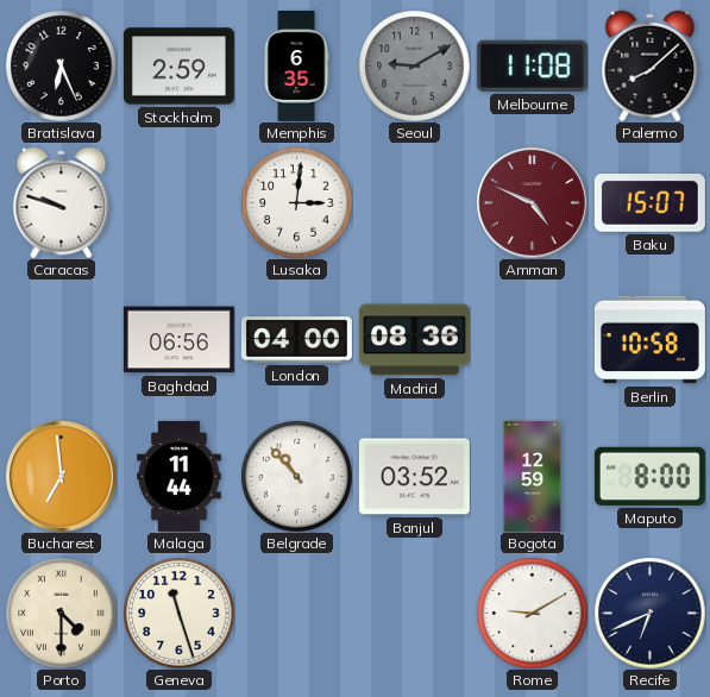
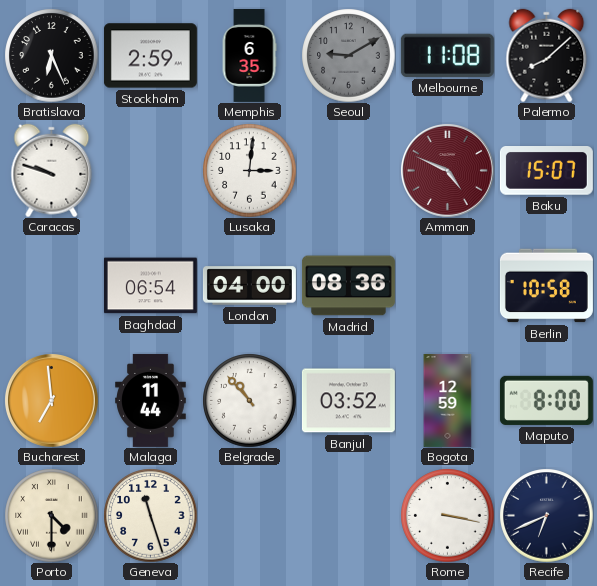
Baghdad: 06:56 -> 06:54
Rome: 9:10 -> 3:17
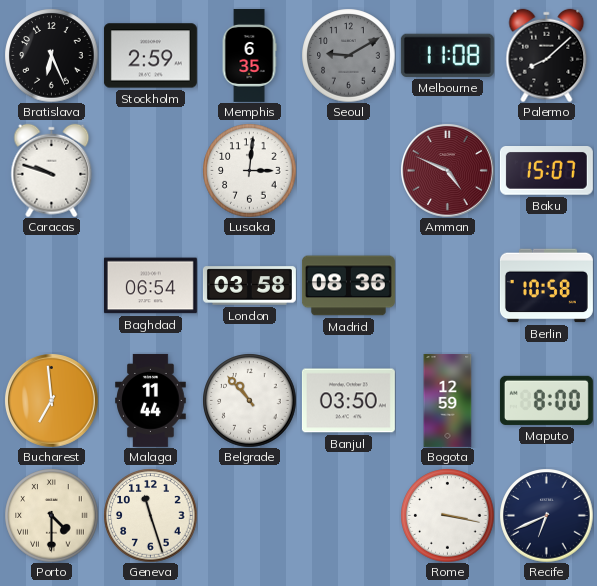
London: 04:00 -> 03:58
Banjul: 03:52 -> 03:50
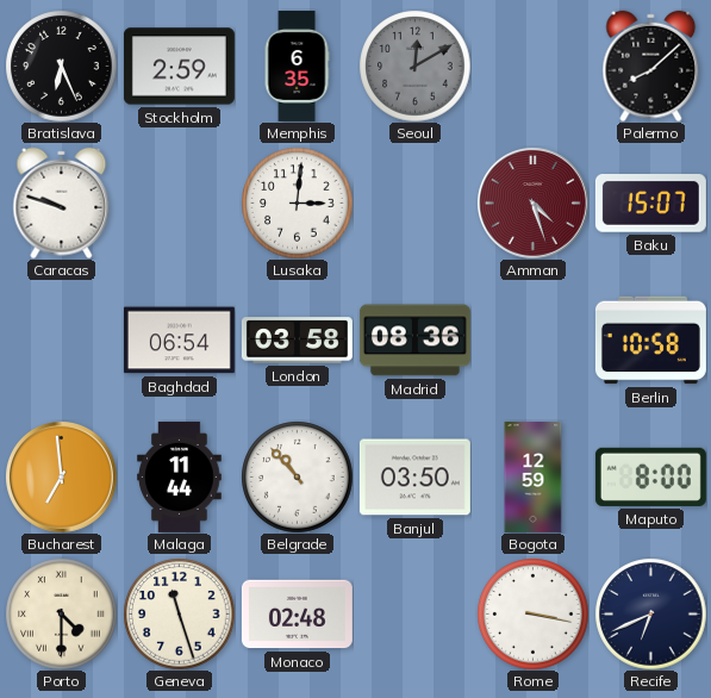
Seoul: 9:10 -> 12:10
Melbourne: 11:08 -> none
Amman: 4:49 -> 4:27
Monaco: none -> 02:48
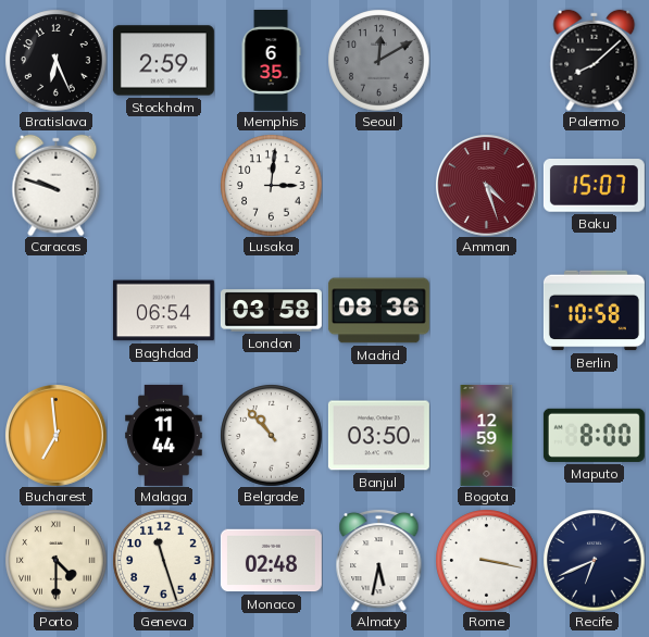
Almaty: none -> 5:32
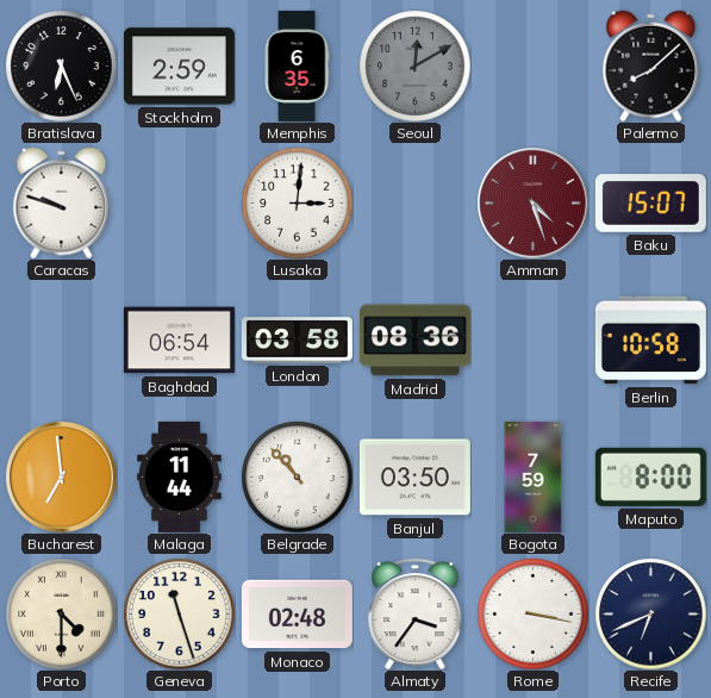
Bogota: 12:59 -> 7:59
Almaty: 5:32 -> 3:36
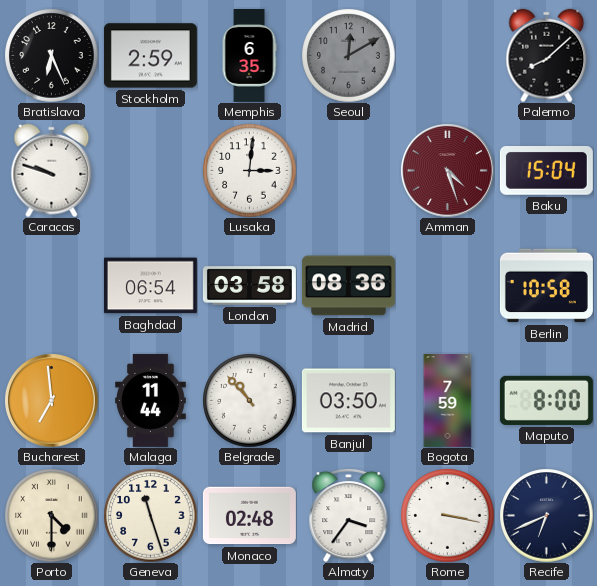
Baku: 15:07 -> 15:04
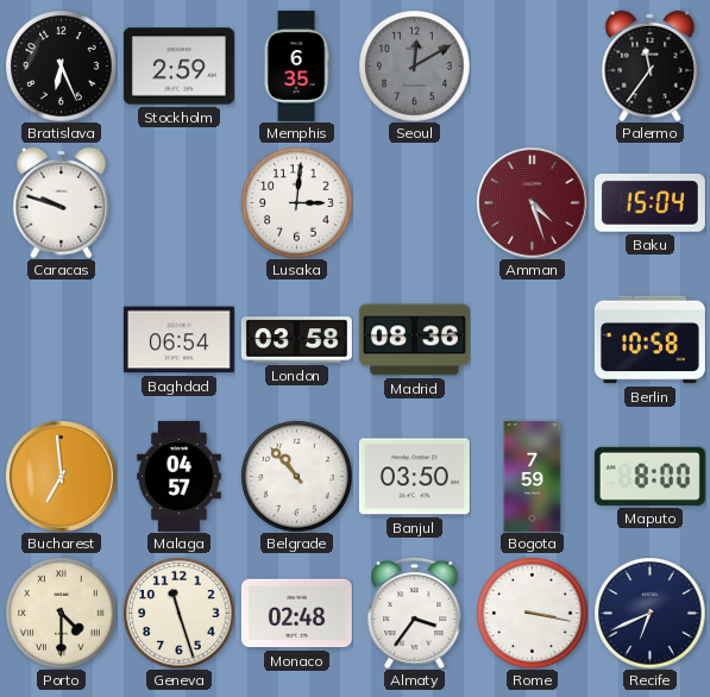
Palermo: 8:08 -> 11:36
Malaga: 11:44 -> 04:57
